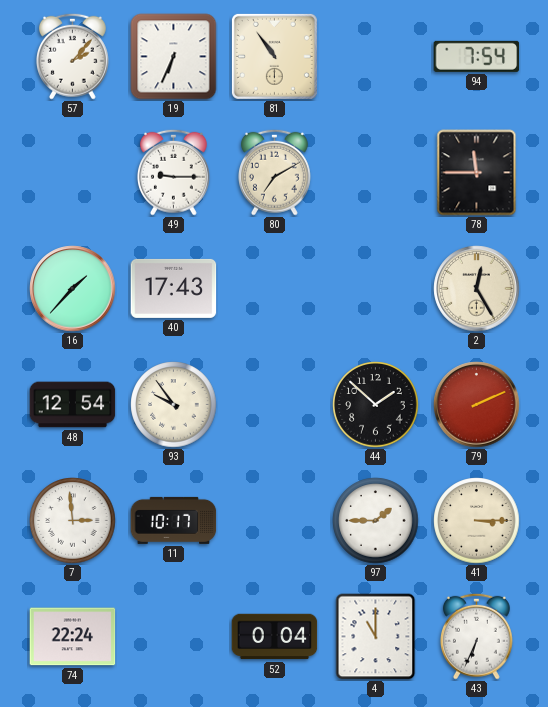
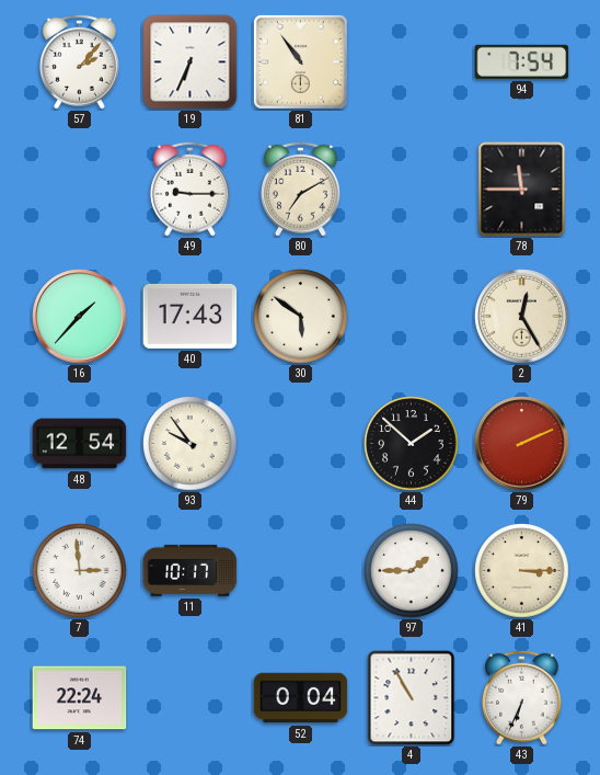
30: none -> 5:51
4: 11:00 -> 10:55
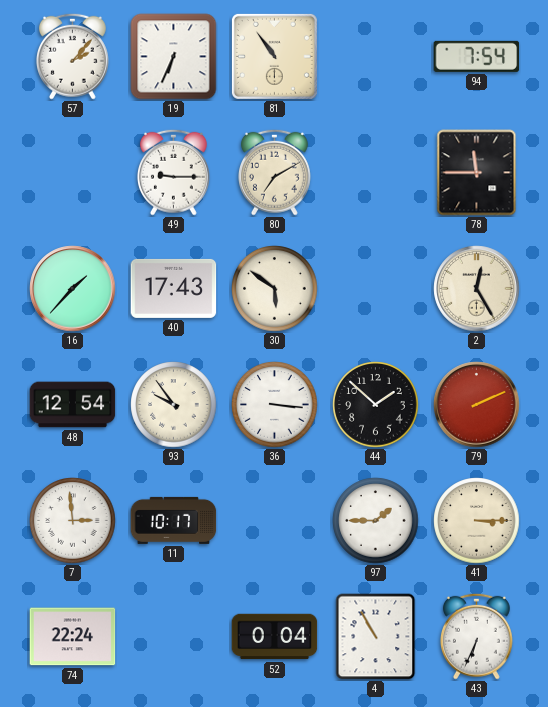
36: none -> 3:16
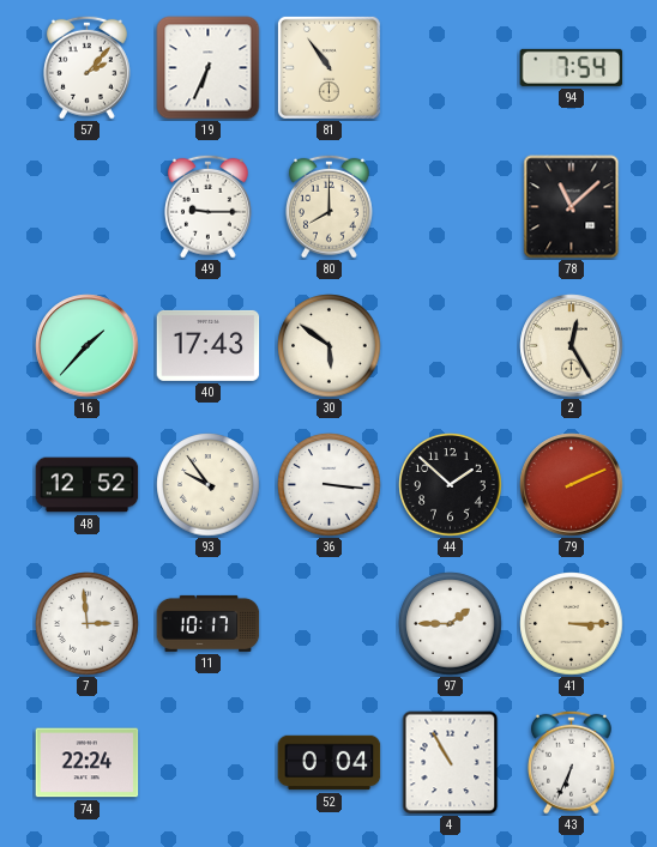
80: 7:10 -> 8:00
78: 11:45 -> 11:08
48: 12:54 -> 12:52
